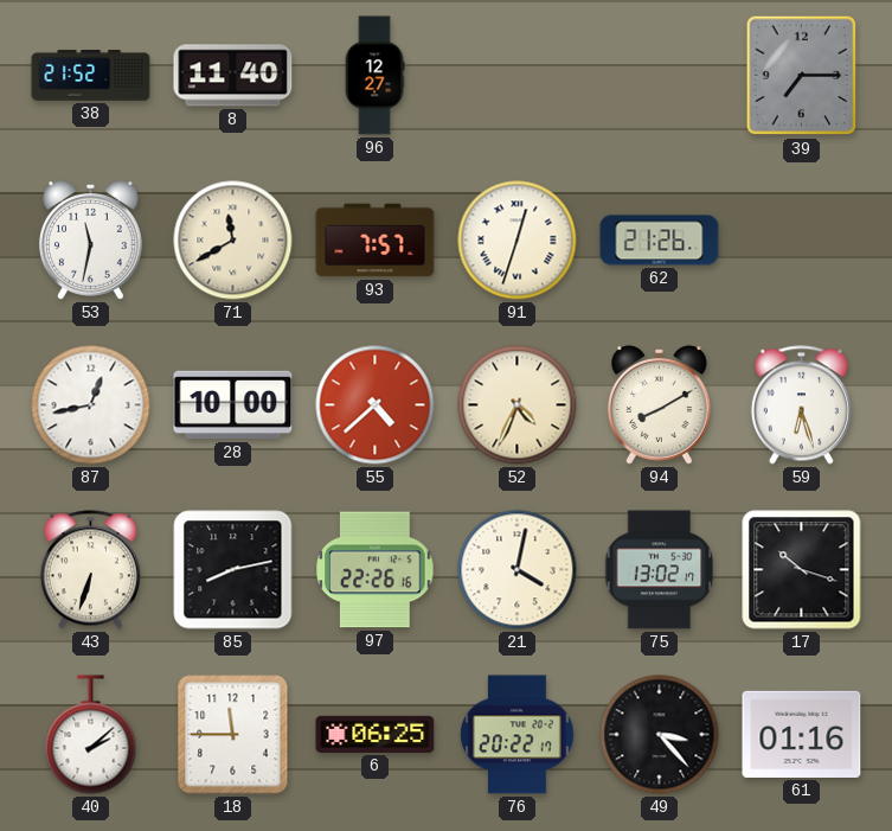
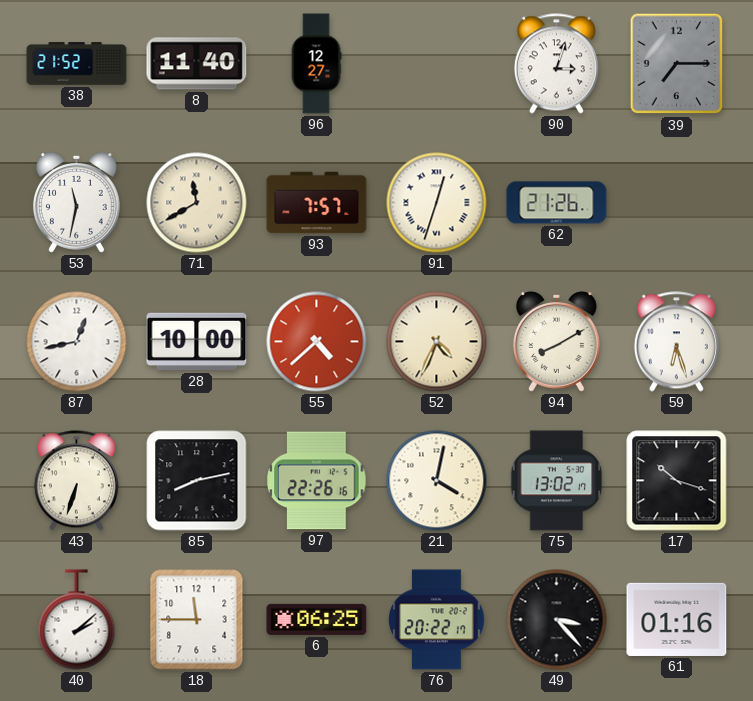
90: none -> 3:03
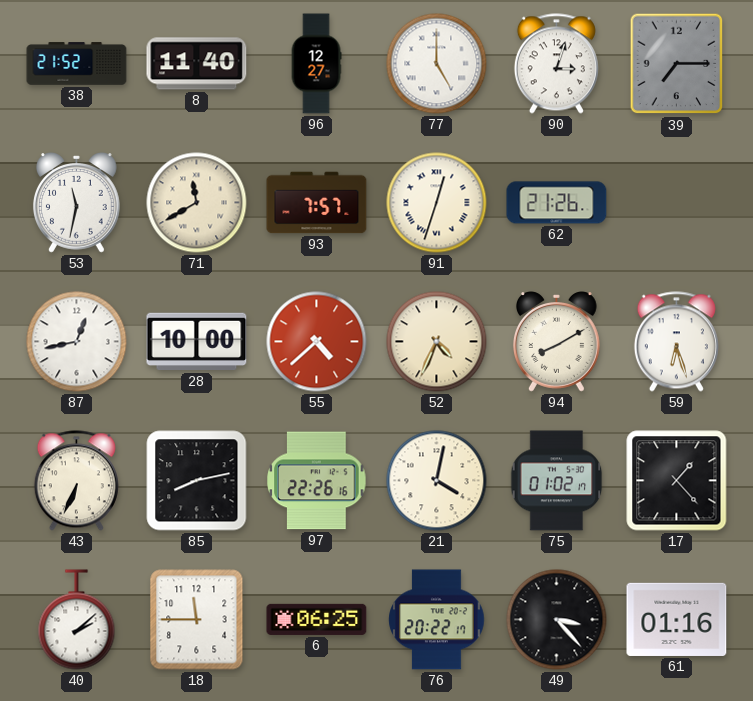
77: none -> 5:00
43: 6:33 -> 6:34
75: 13:02 -> 01:02
17: 10:18 -> 1:23
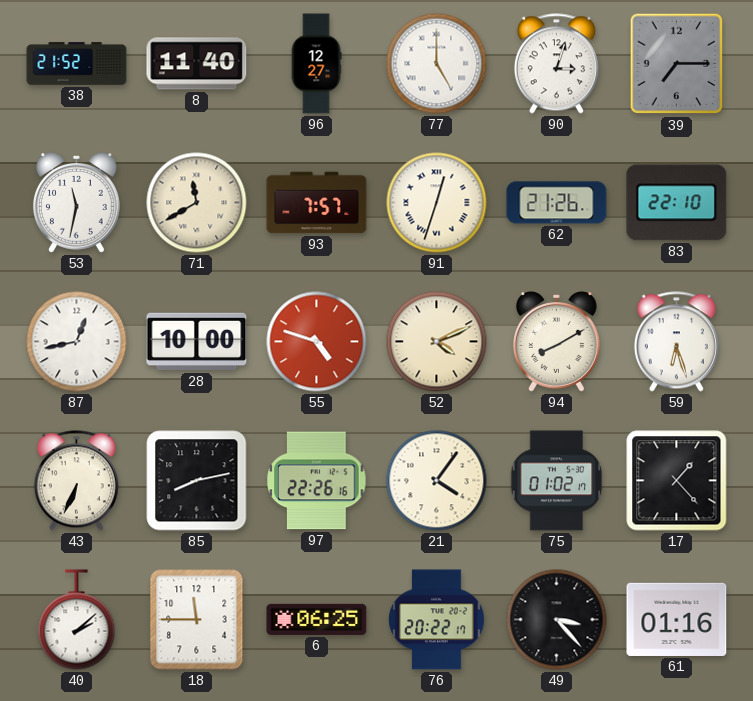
83: none -> 22:10
55: 4:38 -> 4:48
52: 4:34 -> 4:11
21: 4:02 -> 4:06
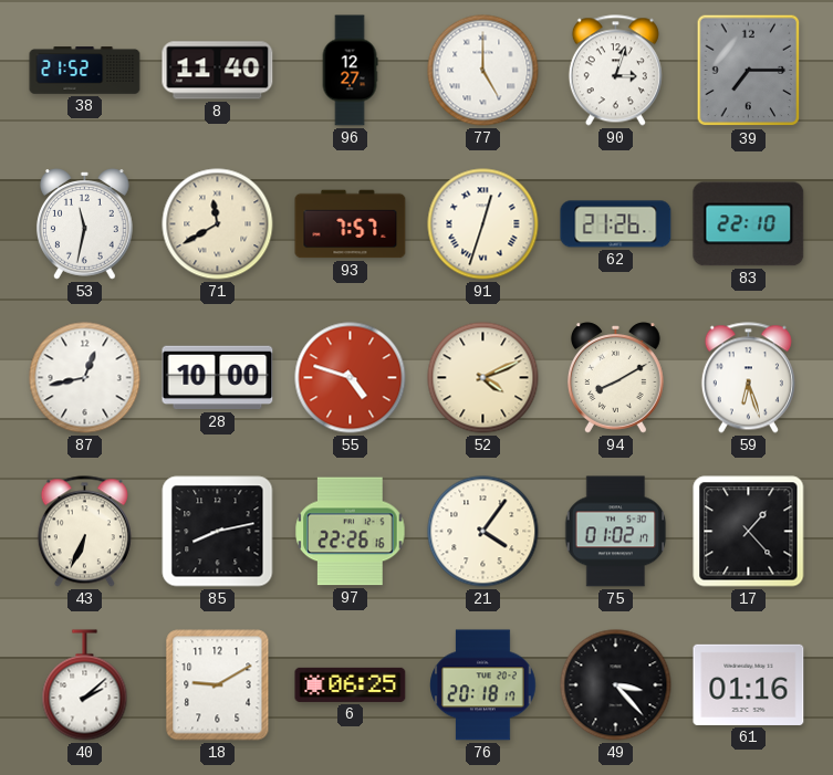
18: 11:45 -> 9:10
76: 20:22 -> 20:18
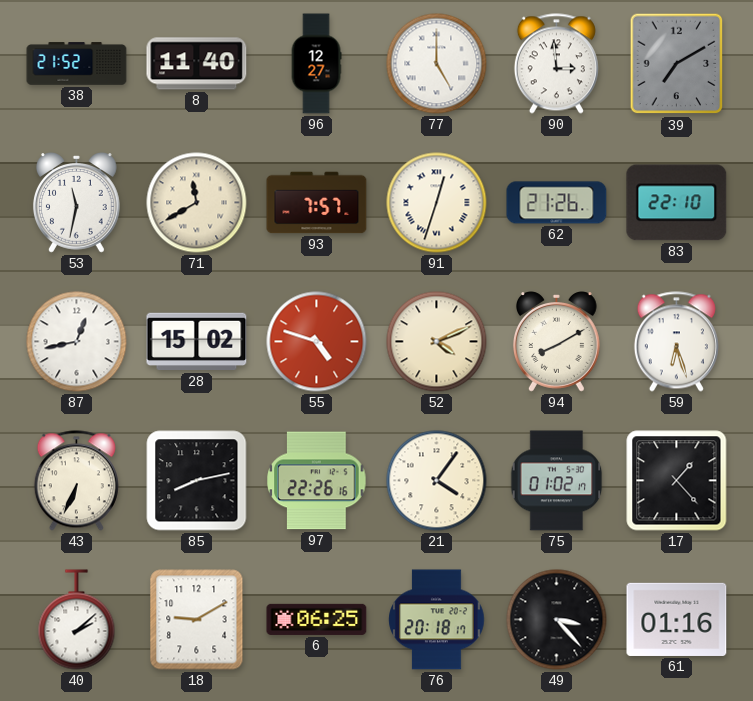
90: 3:03 -> 2:59
39: 7:15 -> 7:10
28: 10:00 -> 15:02
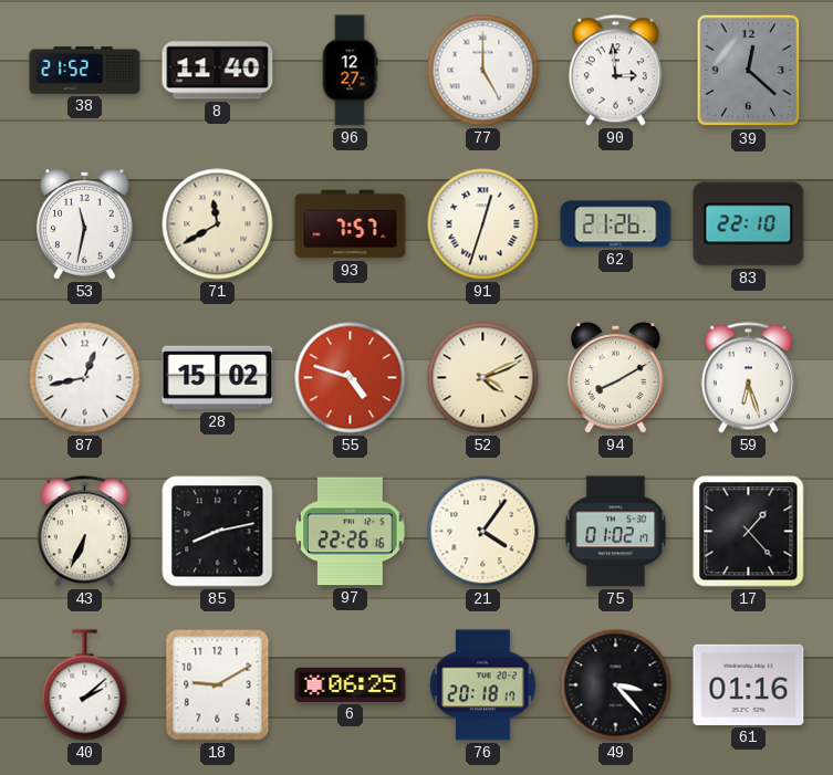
39: 7:10 -> 12:22
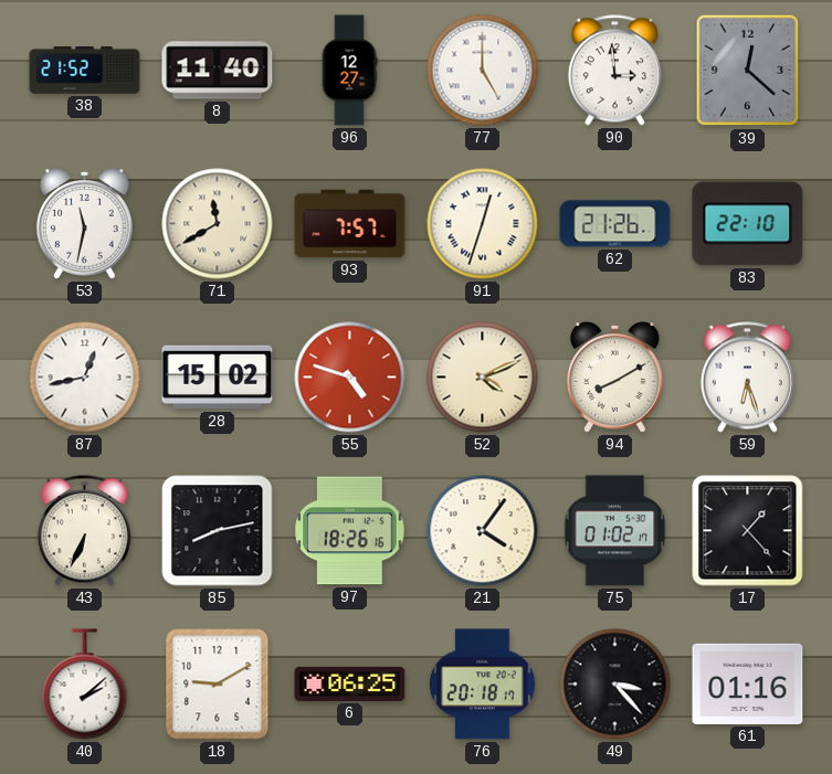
97: 22:26 -> 18:26
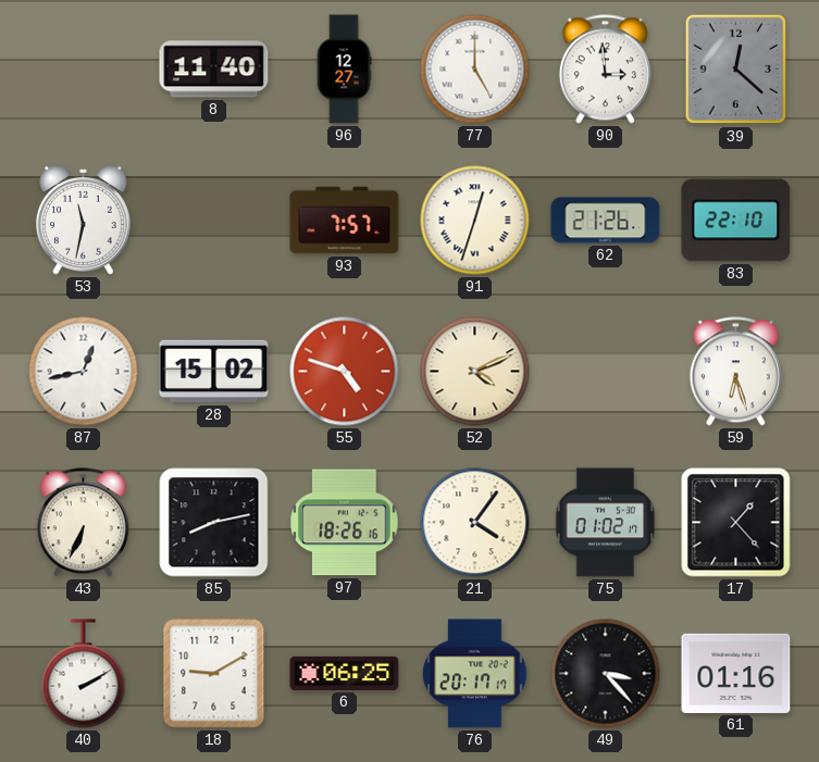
38: 21:52 -> none
71: 11:40 -> none
94: 8:10 -> none
40: 2:08 -> 2:10
76: 20:18 -> 20:17
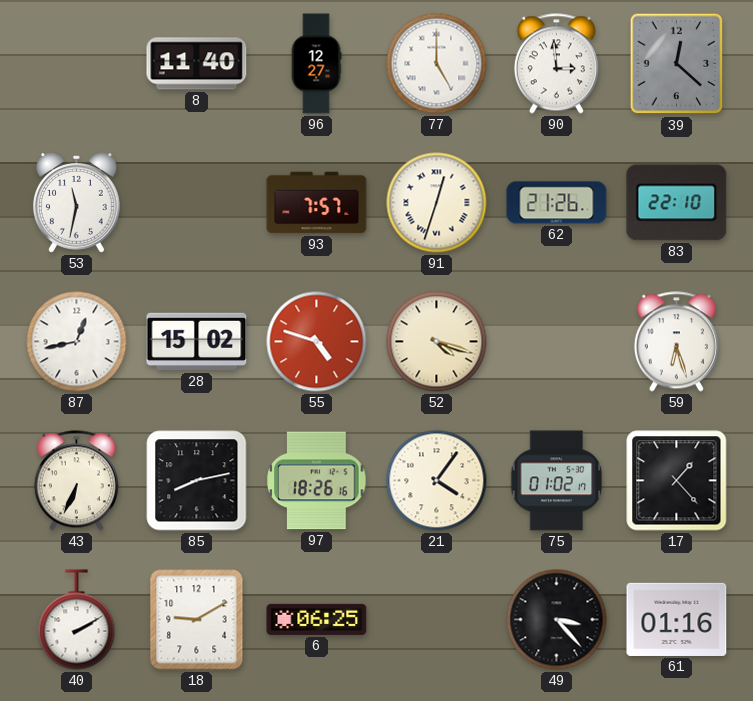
52: 4:11 -> 4:18
76: 20:17 -> none
